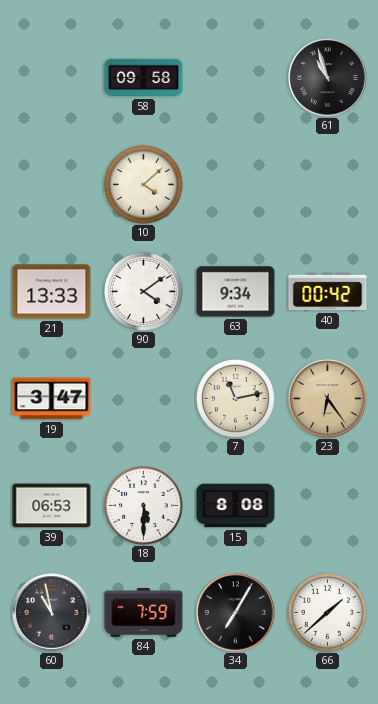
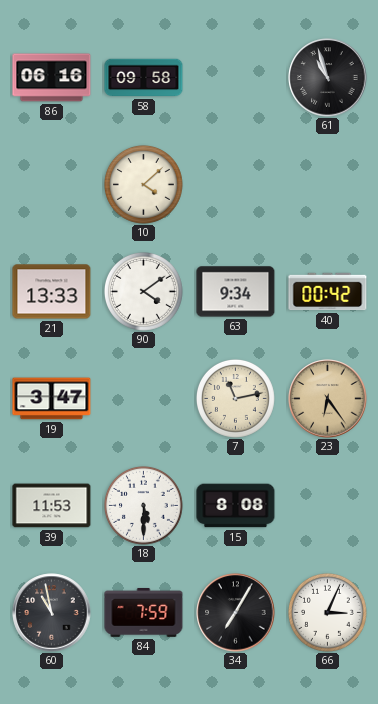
86: none -> 06:16
39: 06:53 -> 11:53
66: 1:38 -> 3:04
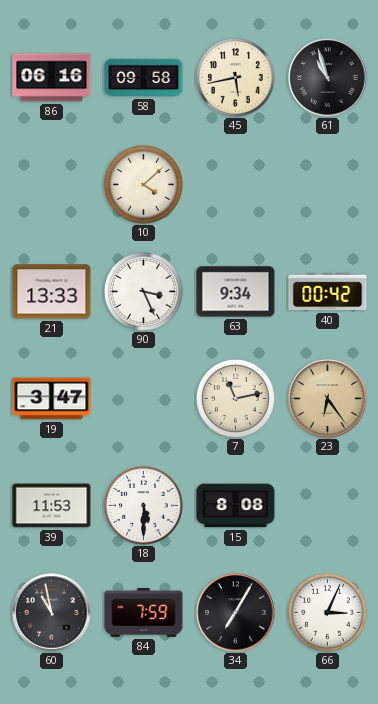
45: none -> 5:43
90: 4:09 -> 3:26
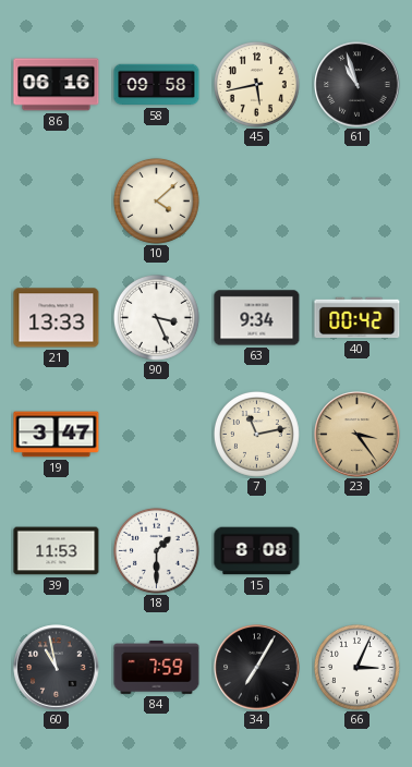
23: 6:24 -> 3:24
18: 5:30 -> 1:30
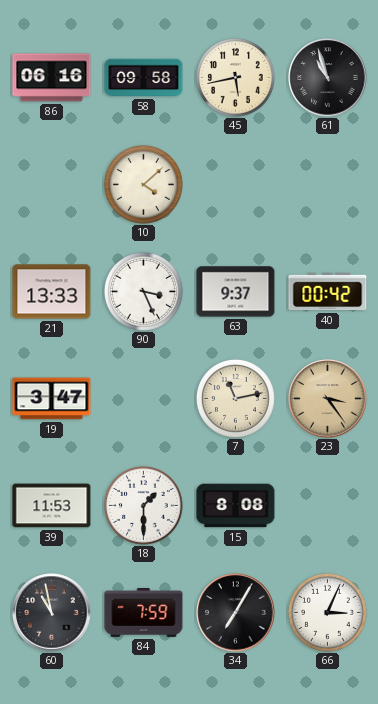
63: 9:34 -> 9:37
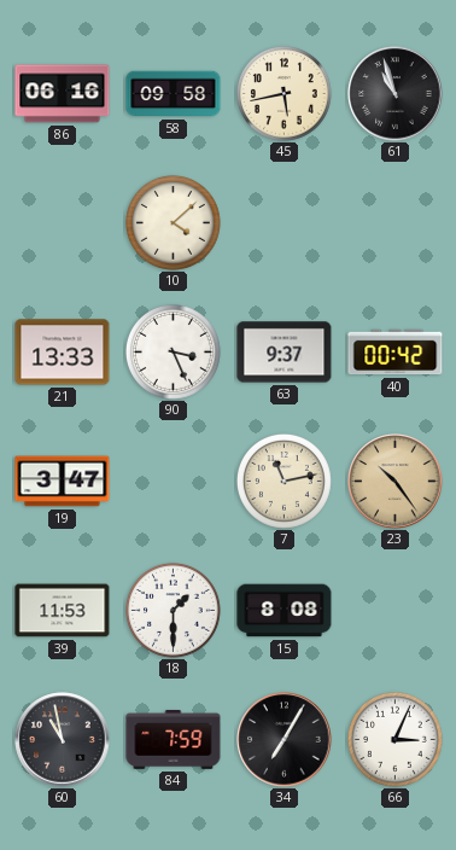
23: 3:24 -> 10:24
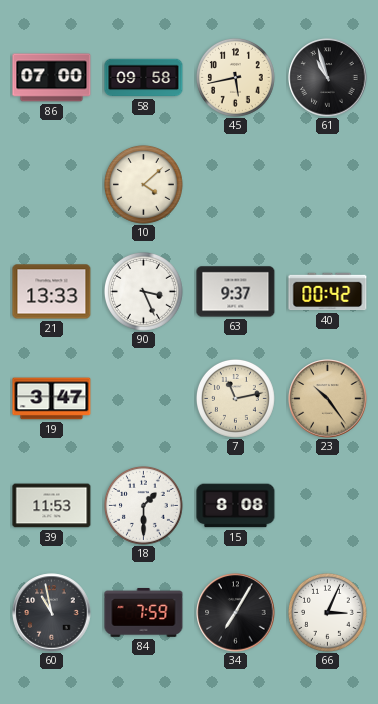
86: 06:16 -> 07:00
